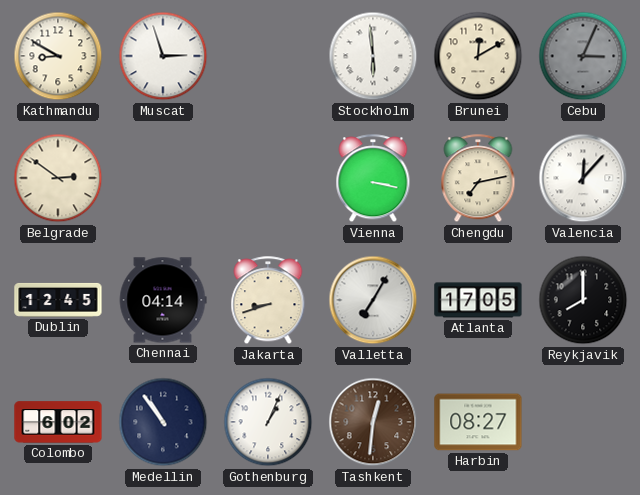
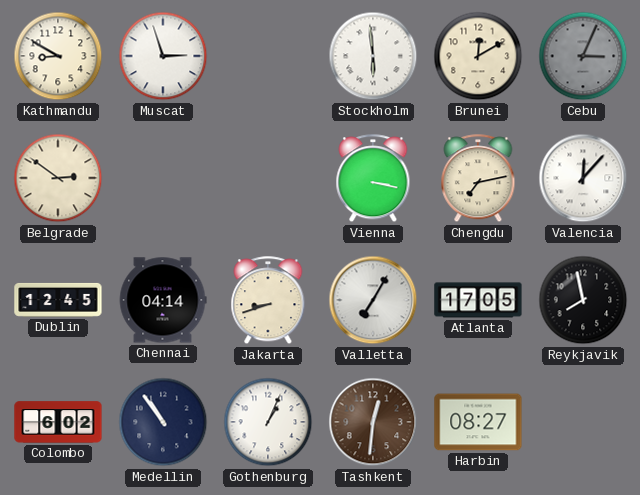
Reykjavik: 8:00 -> 7:58
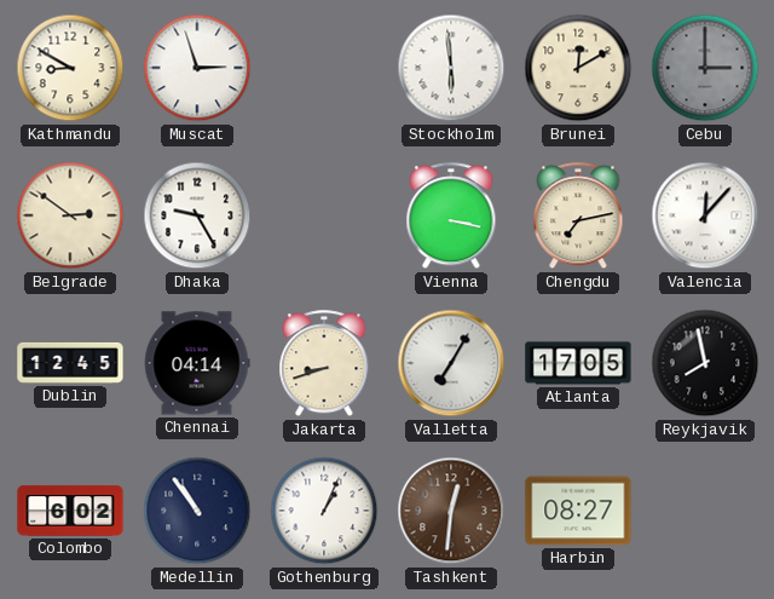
Cebu: 3:04 -> 3:00
Dhaka: none -> 9:25
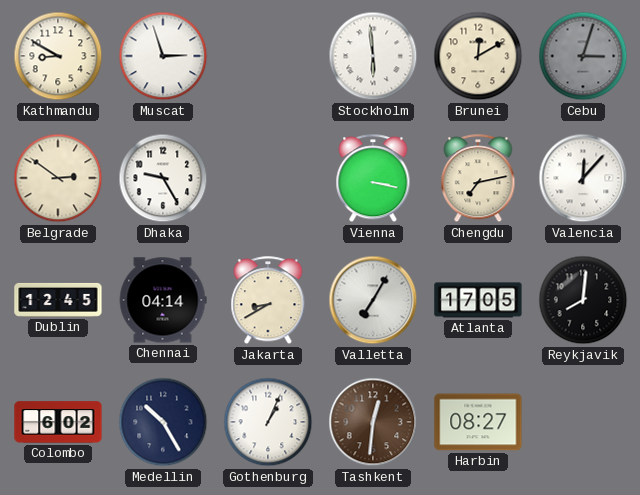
Cebu: 3:00 -> 3:03
Jakarta: 8:42 -> 8:40
Reykjavik: 7:58 -> 8:01
Medellin: 10:54 -> 10:25
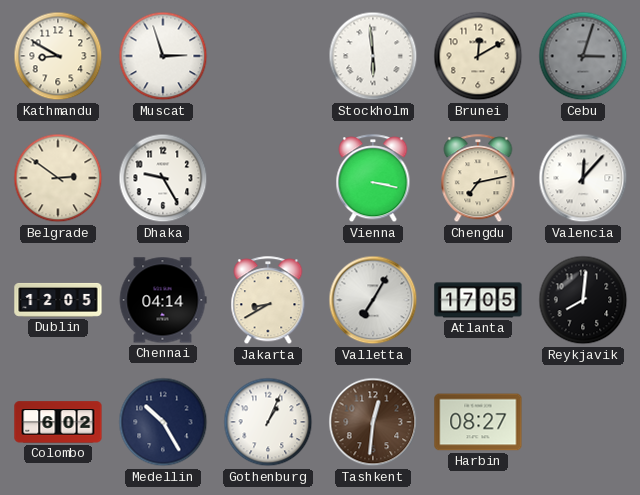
Dublin: 12:45 -> 12:05
